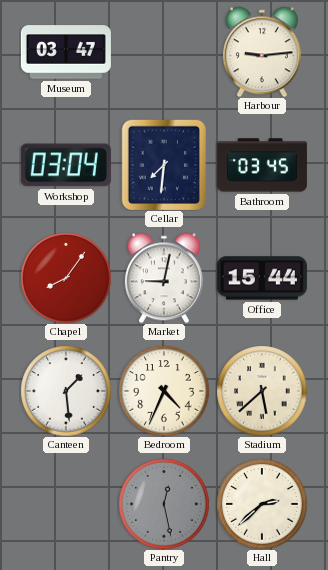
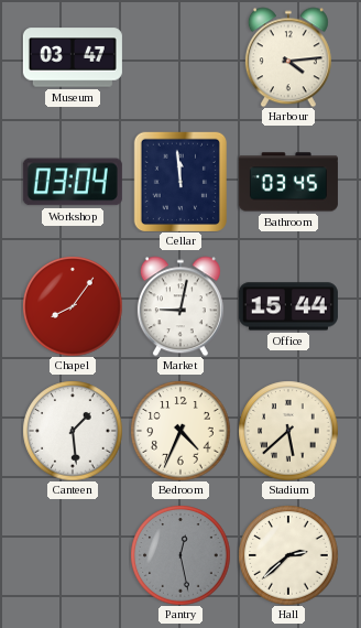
Harbour: 9:14 -> 4:14
Cellar: 7:31 -> 11:59
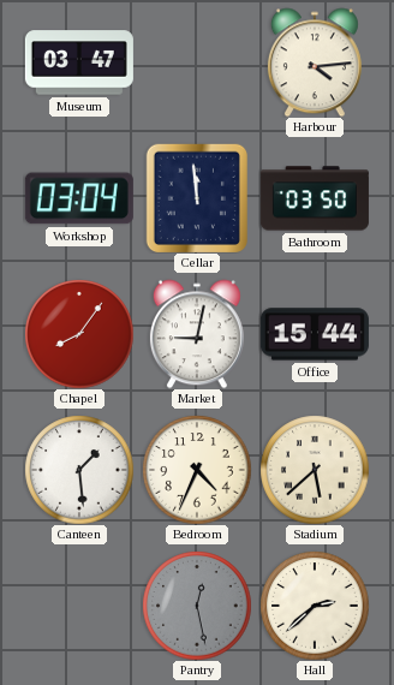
Bathroom: 03:45 -> 03:50
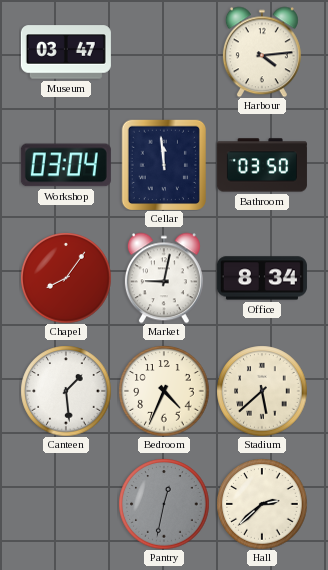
Office: 15:44 -> 8:34
Pantry: 12:28 -> 12:32
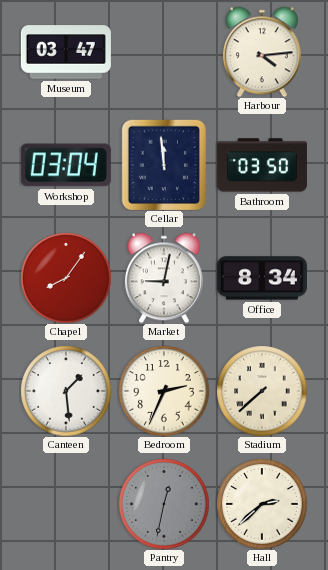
Bedroom: 4:34 -> 2:34
Stadium: 5:38 -> 7:38
